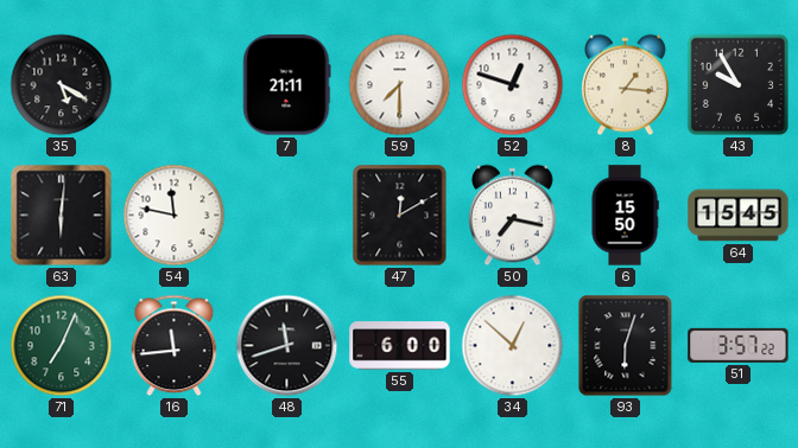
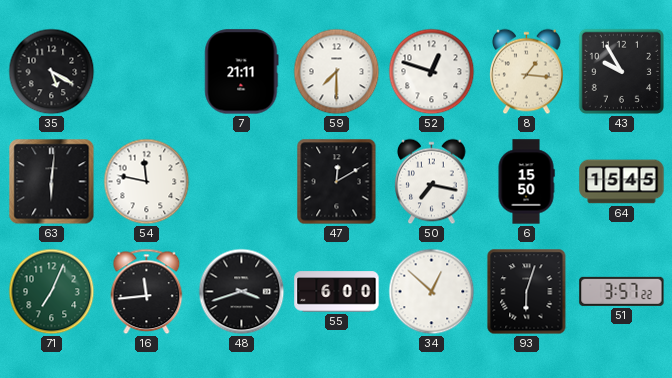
48: 11:42 -> 3:42
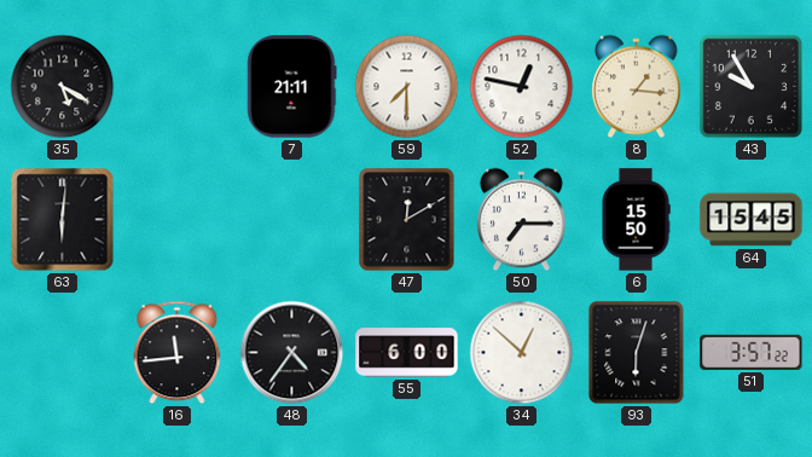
52: 12:48 -> 12:47
54: 11:47 -> none
50: 7:17 -> 7:15
71: 7:04 -> none
48: 3:42 -> 4:36
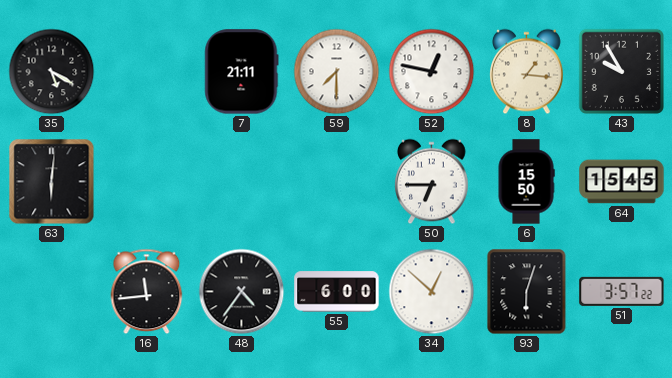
47: 12:10 -> none
50: 7:15 -> 6:45
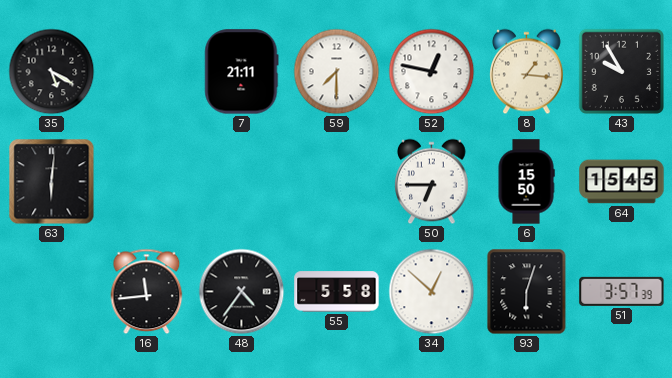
55: 6:00 -> 5:58
51: 3:57:22 -> 3:57:39
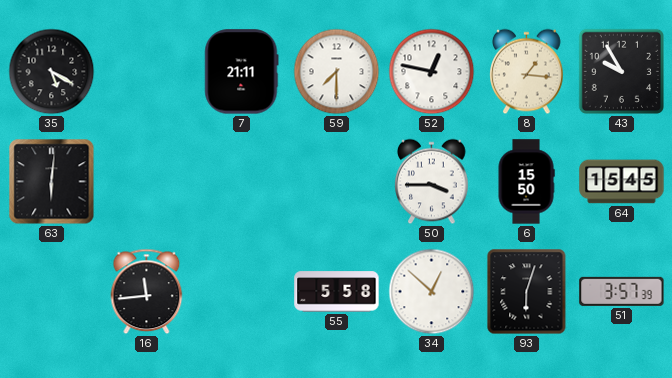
50: 6:45 -> 3:45
48: 4:36 -> none
